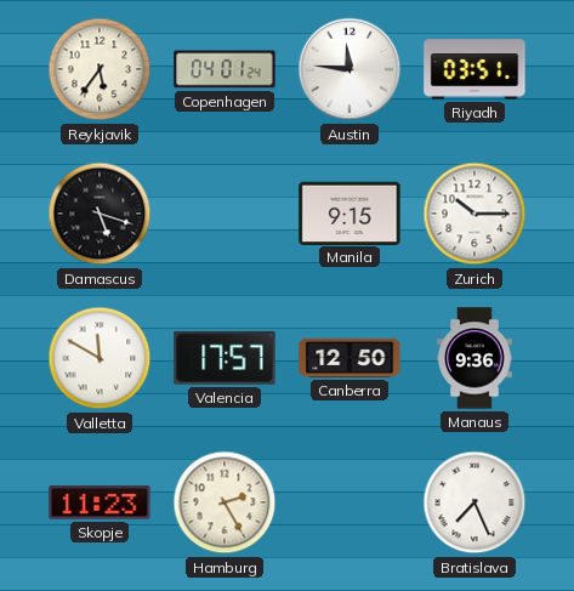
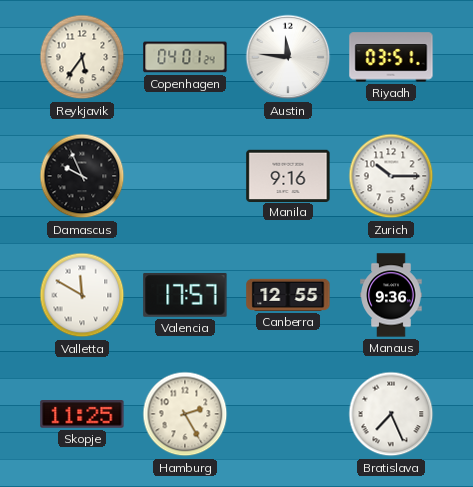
Damascus: 5:18 -> 9:56
Manila: 9:15 -> 9:16
Canberra: 12:50 -> 12:55
Skopje: 11:23 -> 11:25
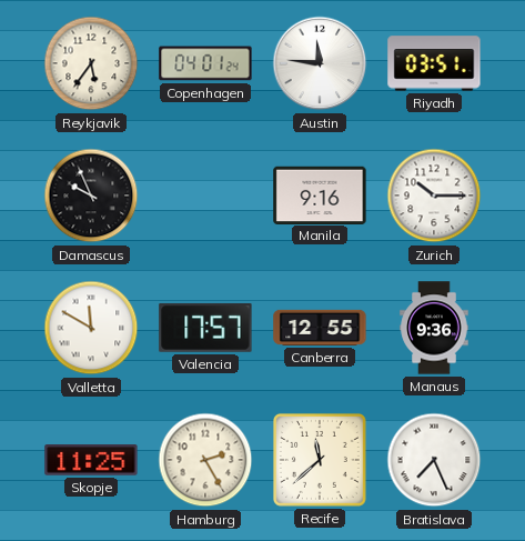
Recife: none -> 11:38
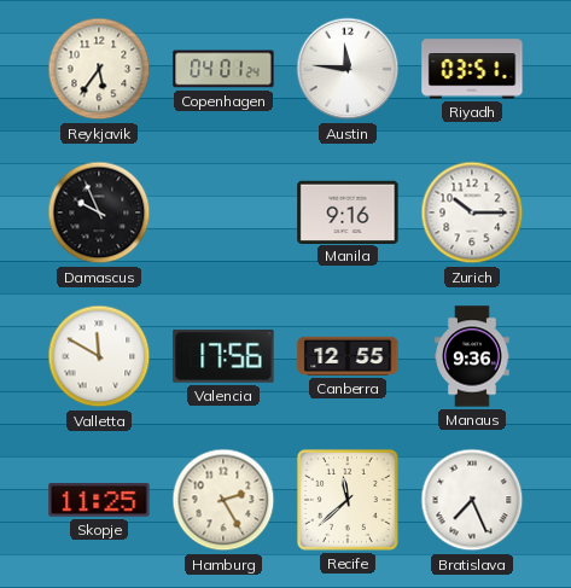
Valencia: 17:57 -> 17:56
